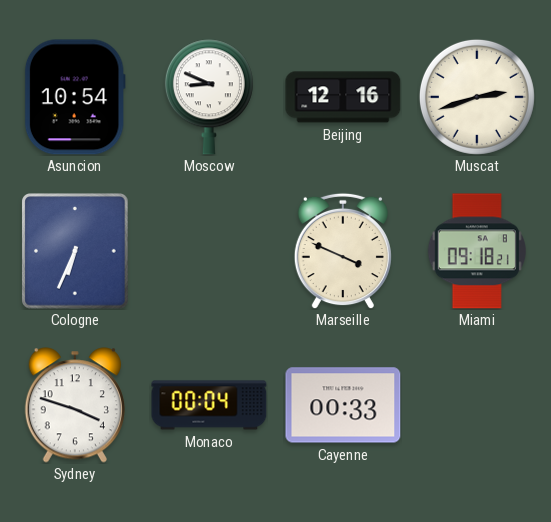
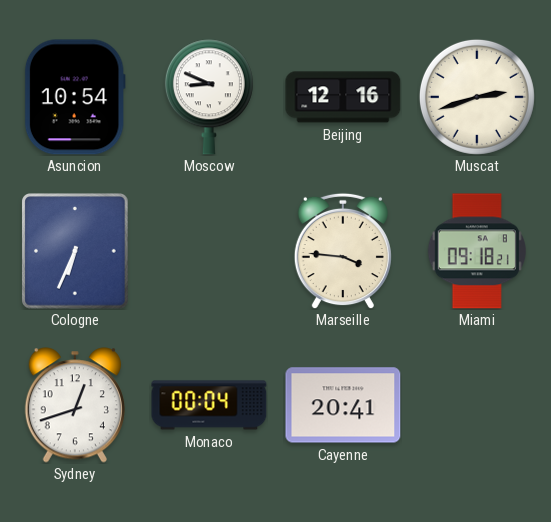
Marseille: 3:49 -> 3:46
Sydney: 3:48 -> 12:42
Cayenne: 00:33 -> 20:41
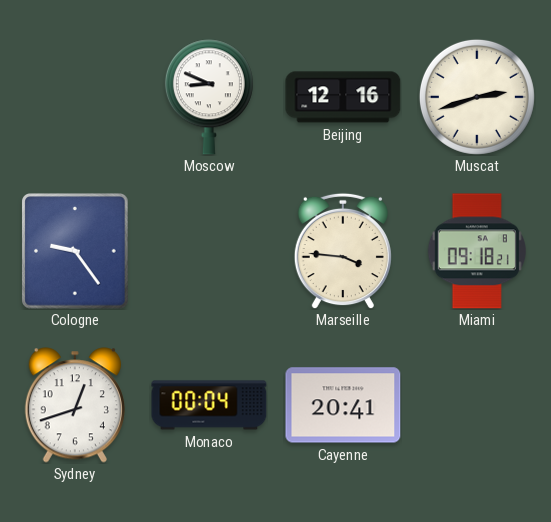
Asuncion: 10:54 -> none
Cologne: 6:34 -> 9:24
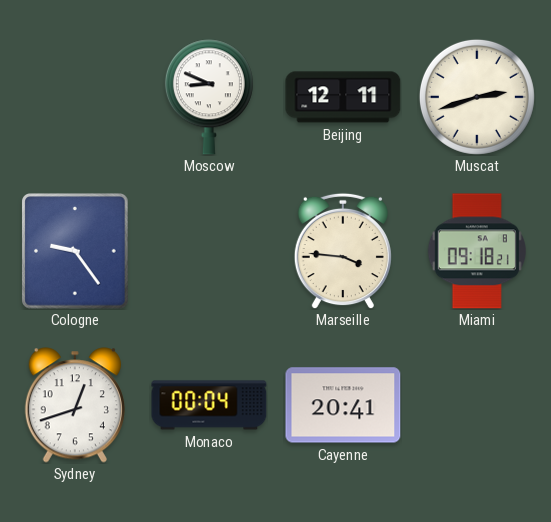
Beijing: 12:16 -> 12:11
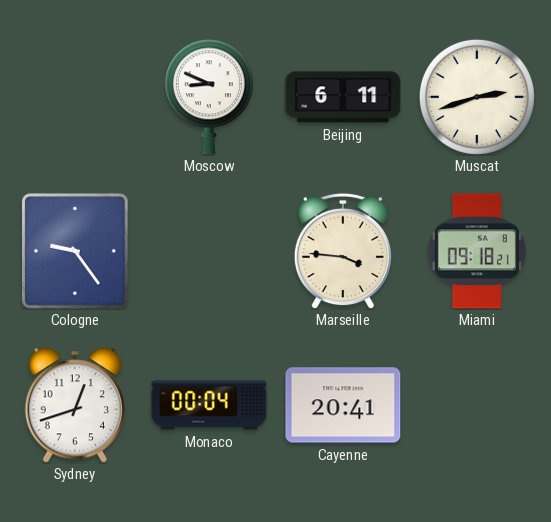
Beijing: 12:11 -> 6:11
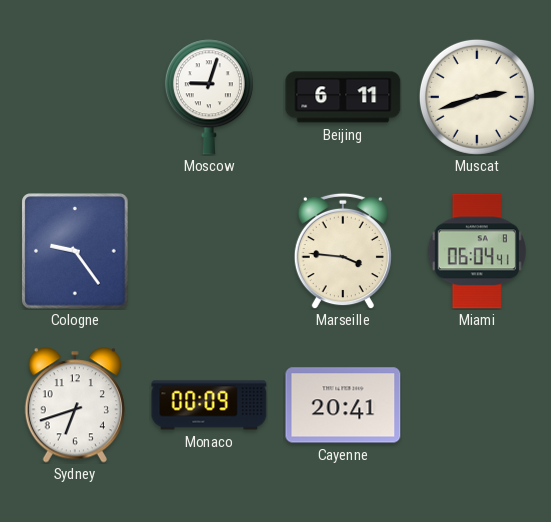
Moscow: 8:49 -> 9:03
Miami: 09:18 -> 06:04
Sydney: 12:42 -> 6:42
Monaco: 00:04 -> 00:09
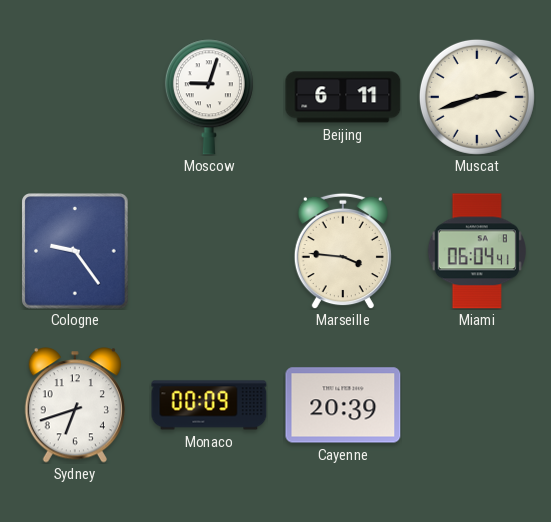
Cayenne: 20:41 -> 20:39
